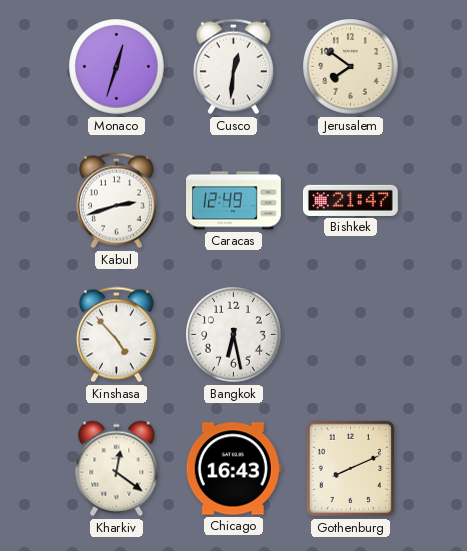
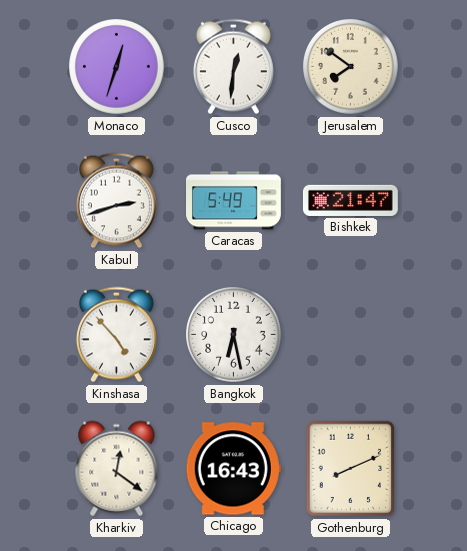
Caracas: 12:49 -> 5:49
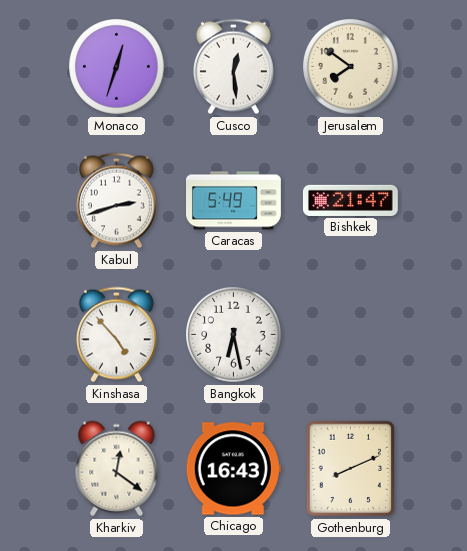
Cusco: 12:31 -> 12:29
